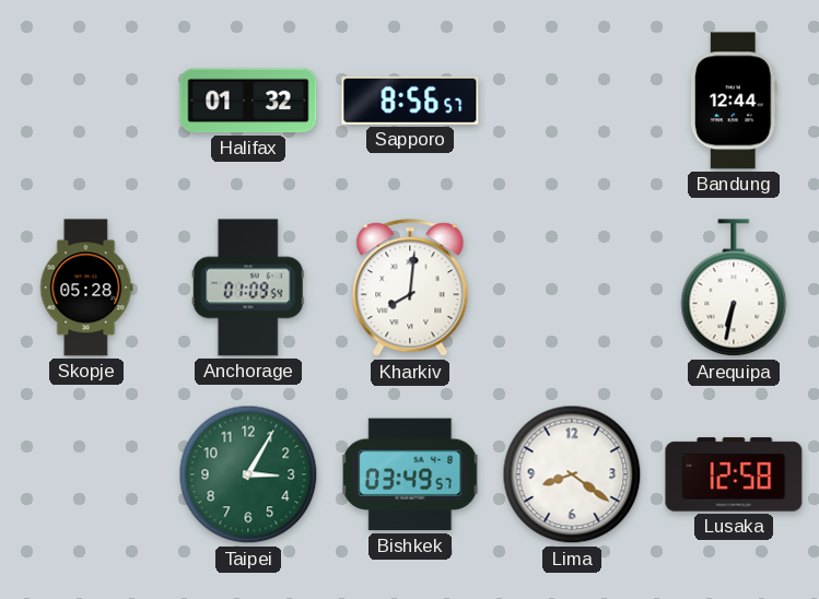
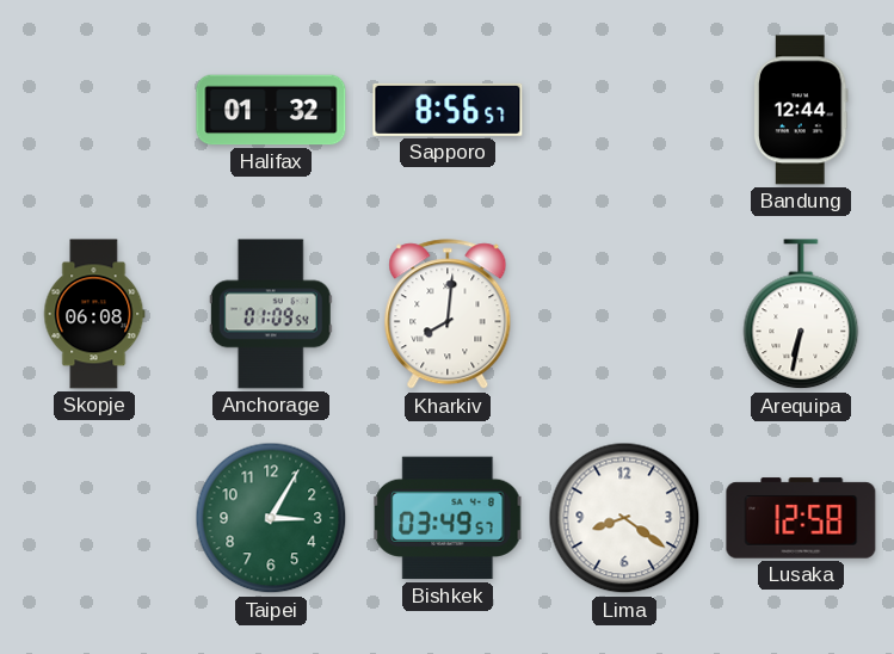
Skopje: 05:28 -> 06:08
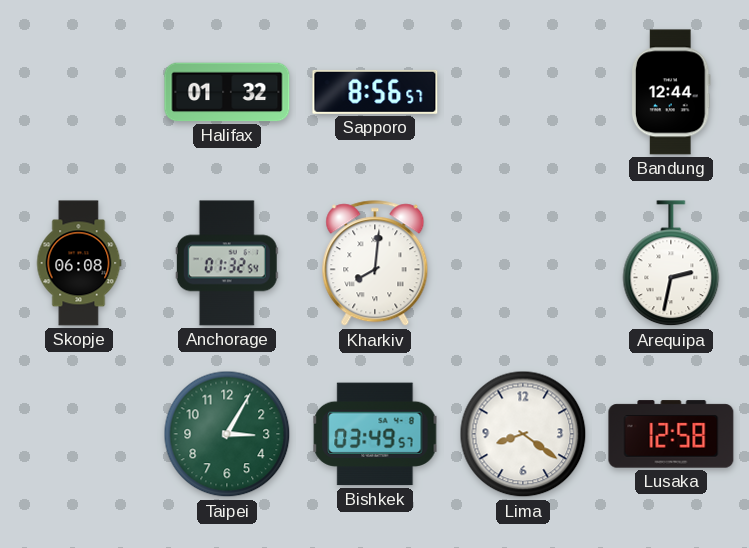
Anchorage: 01:09 -> 01:32
Arequipa: 6:32 -> 2:32
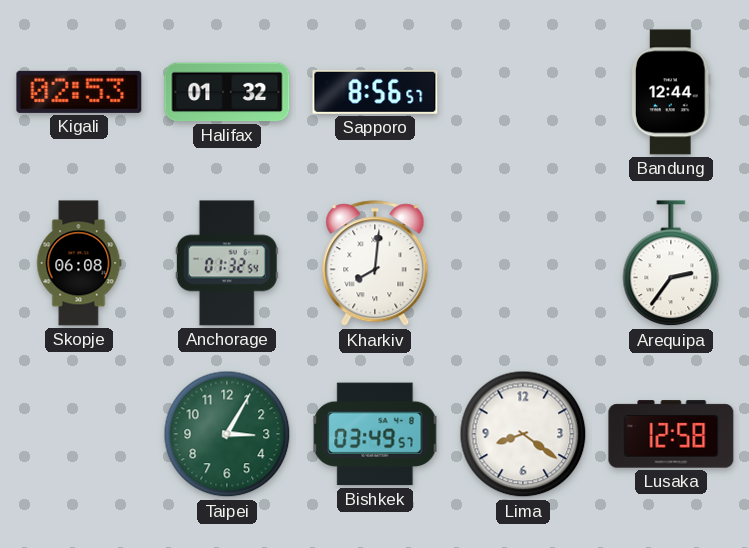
Kigali: none -> 02:53
Arequipa: 2:32 -> 2:36
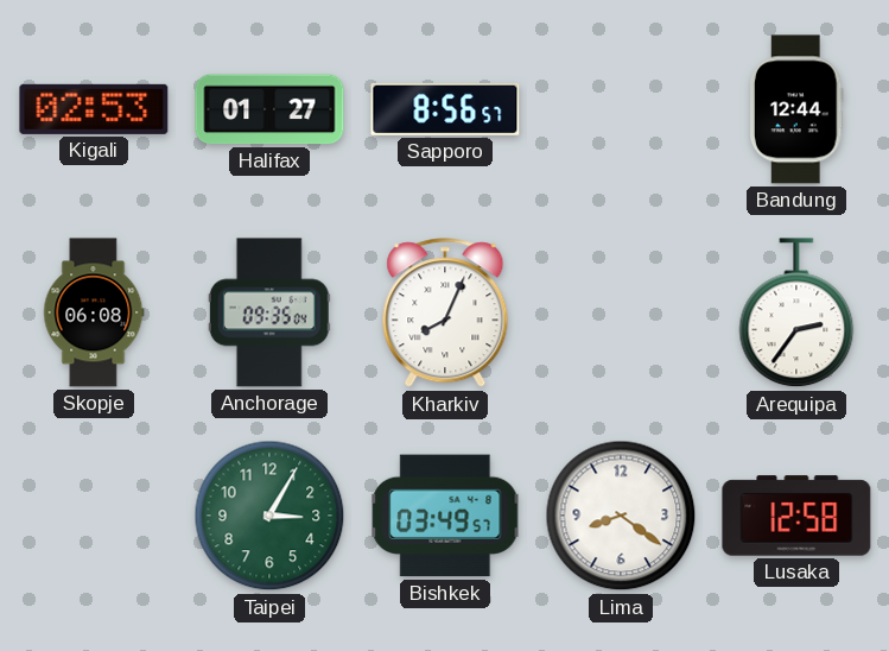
Halifax: 01:32 -> 01:27
Anchorage: 01:32 -> 09:35
Kharkiv: 8:01 -> 8:04
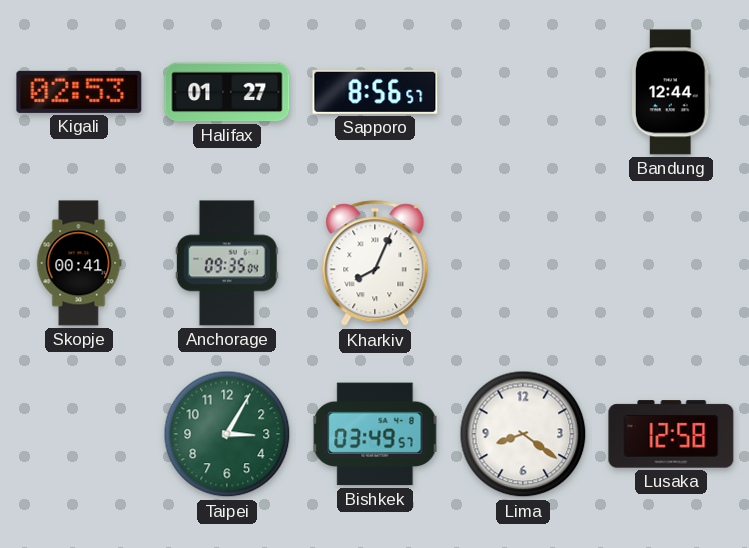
Skopje: 06:08 -> 00:41
Arequipa: 2:36 -> none
